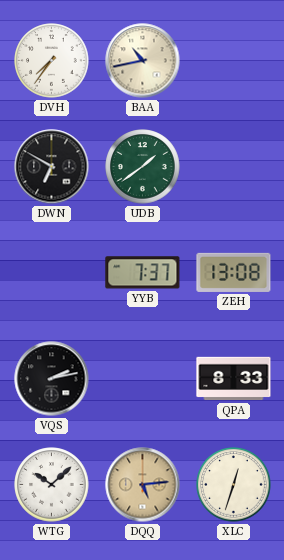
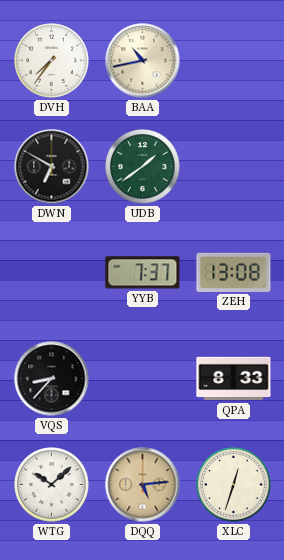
VQS: 2:13 -> 8:37
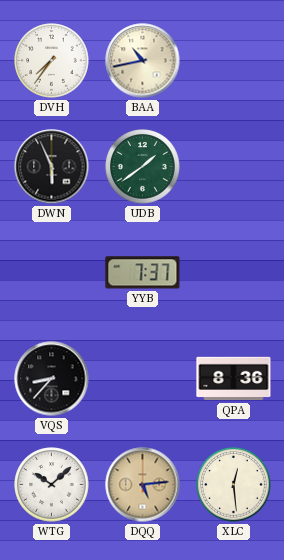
DWN: 6:50 -> 5:56
ZEH: 13:08 -> none
QPA: 8:33 -> 8:36
XLC: 12:33 -> 12:29
